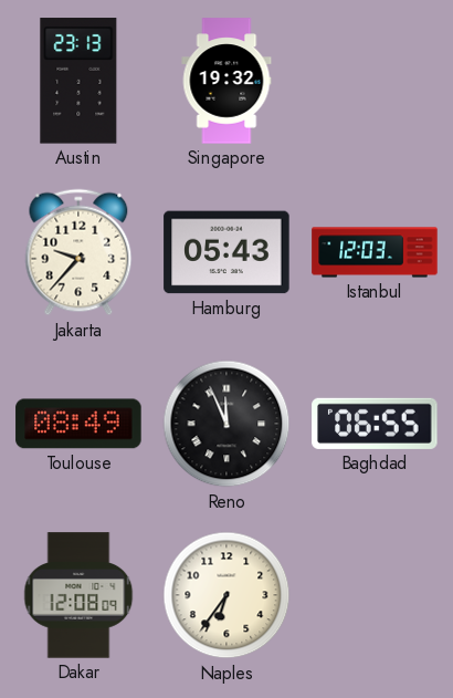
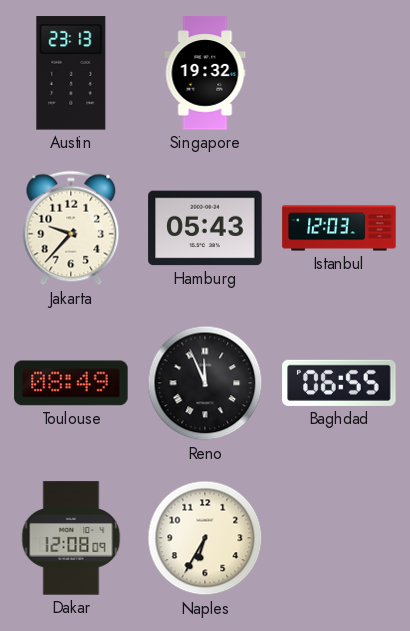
Naples: 6:36 -> 6:35
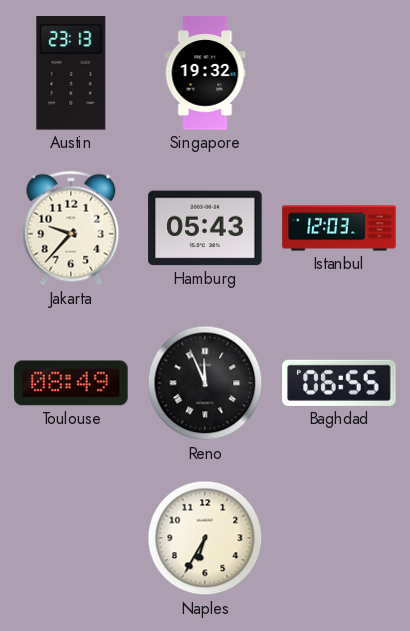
Dakar: 12:08 -> none
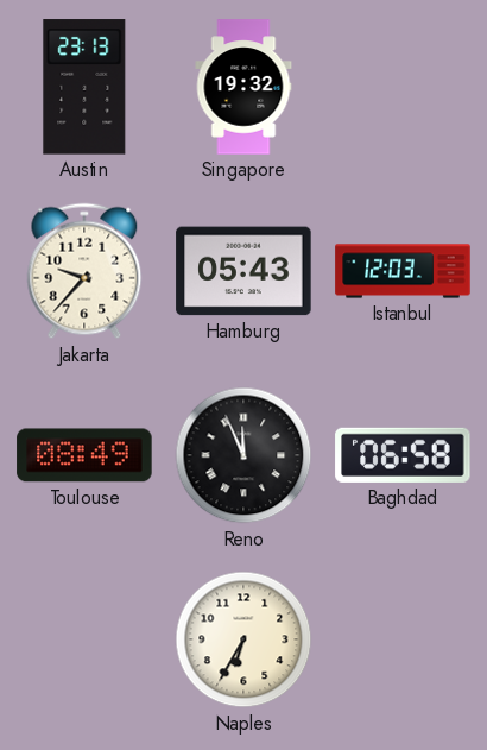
Baghdad: 06:55 -> 06:58
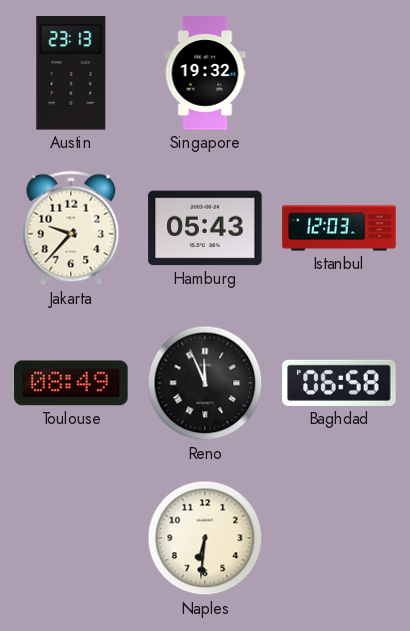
Naples: 6:35 -> 6:31
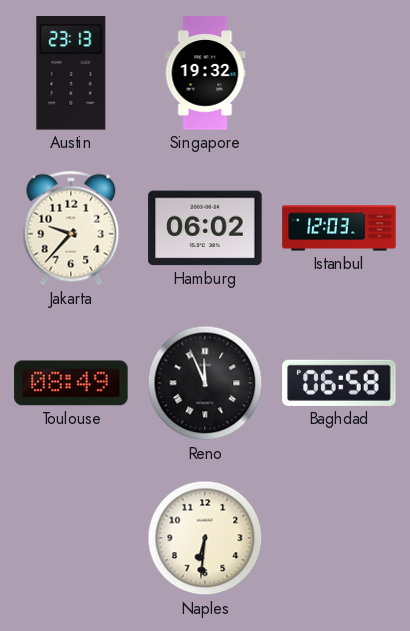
Hamburg: 05:43 -> 06:02
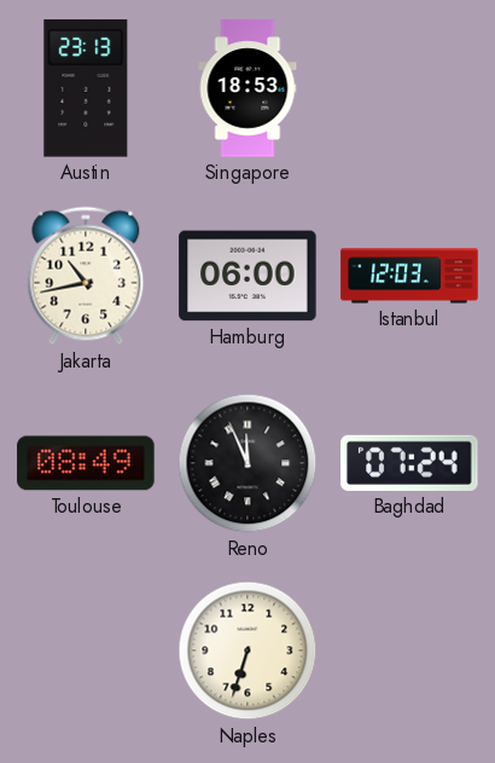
Singapore: 19:32 -> 18:53
Jakarta: 9:37 -> 10:43
Hamburg: 06:02 -> 06:00
Baghdad: 06:58 -> 07:24
Naples: 6:31 -> 6:33
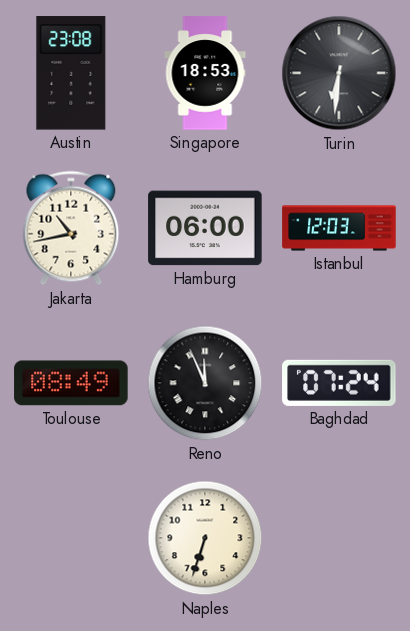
Austin: 23:13 -> 23:08
Turin: none -> 6:31
